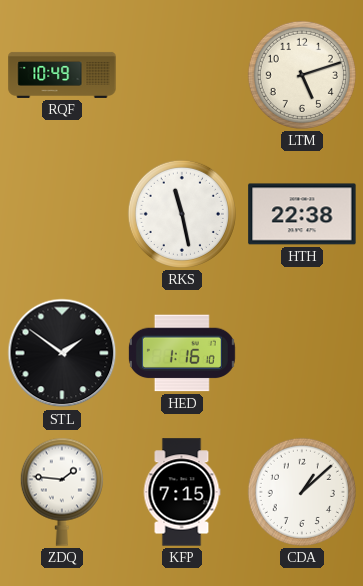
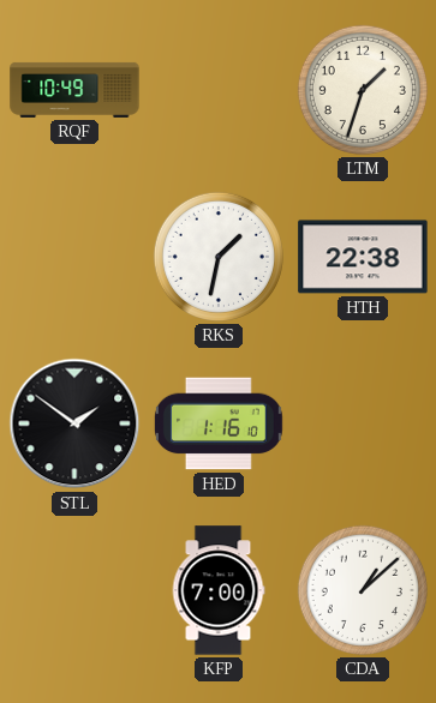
LTM: 5:12 -> 1:33
RKS: 11:28 -> 1:32
ZDQ: 1:46 -> none
KFP: 7:15 -> 7:00
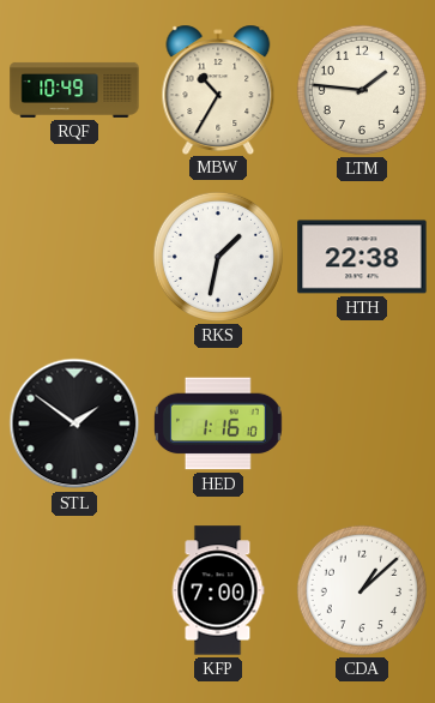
MBW: none -> 10:35
LTM: 1:33 -> 1:46
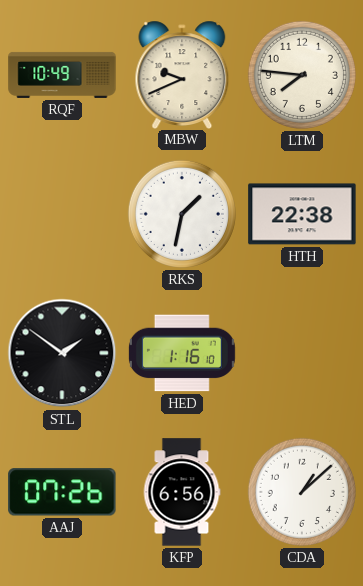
MBW: 10:35 -> 9:41
LTM: 1:46 -> 7:46
AAJ: none -> 07:26
KFP: 7:00 -> 6:56
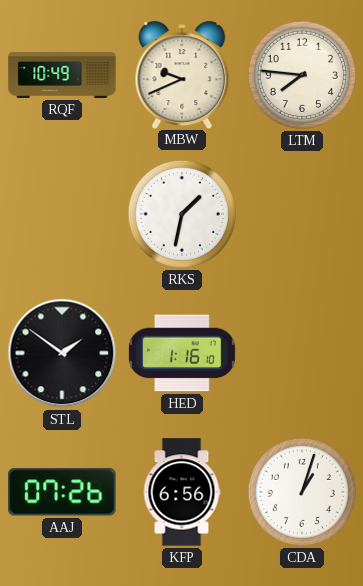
HTH: 22:38 -> none
CDA: 1:08 -> 1:03
